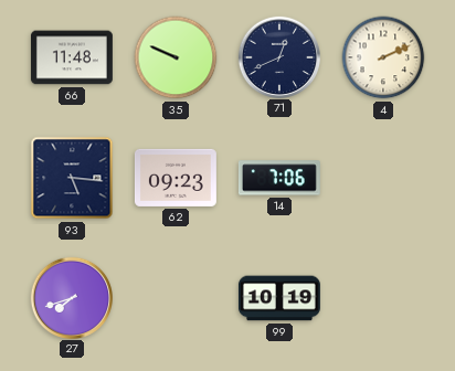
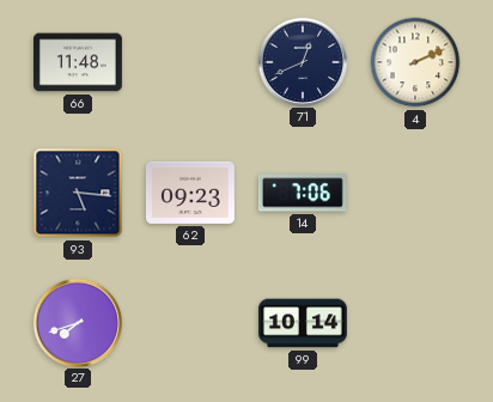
35: 9:49 -> none
99: 10:19 -> 10:14
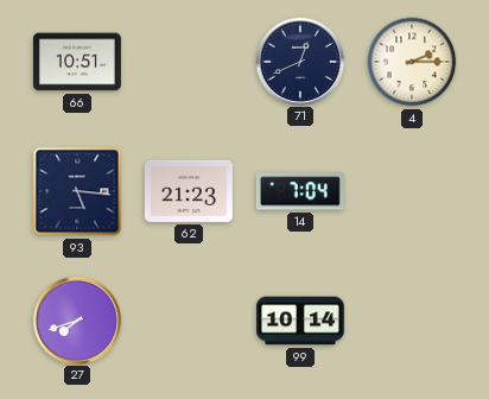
66: 11:48 -> 10:51
4: 2:11 -> 2:15
62: 09:23 -> 21:23
14: 7:06 -> 7:04
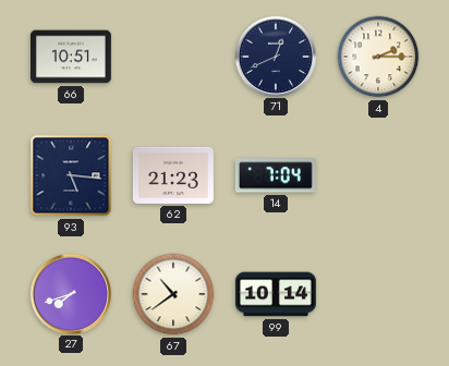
67: none -> 10:39
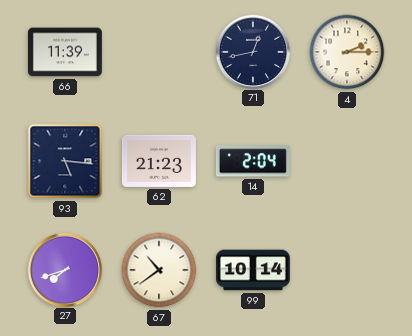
66: 10:51 -> 11:39
71: 12:41 -> 12:43
14: 7:04 -> 2:04
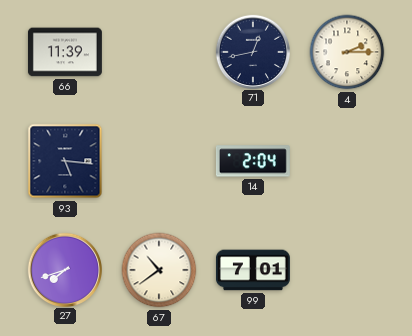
62: 21:23 -> none
99: 10:14 -> 7:01
